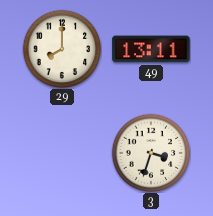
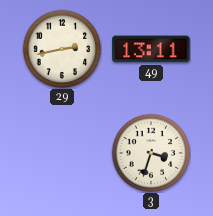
29: 8:00 -> 2:43
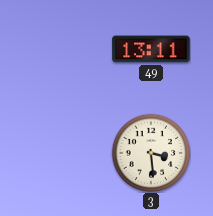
29: 2:43 -> none
3: 3:33 -> 3:29
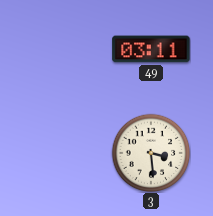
49: 13:11 -> 03:11
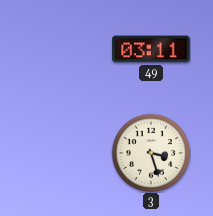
3: 3:29 -> 3:27
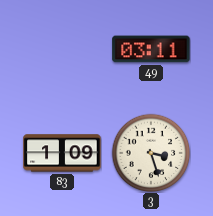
83: none -> 1:09
